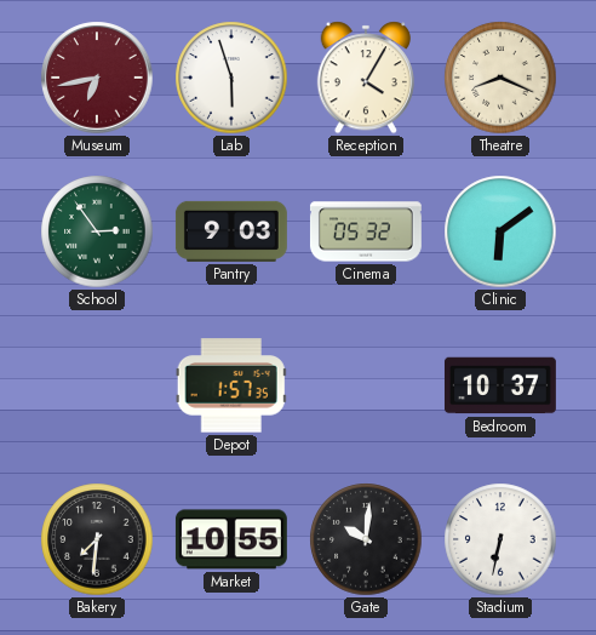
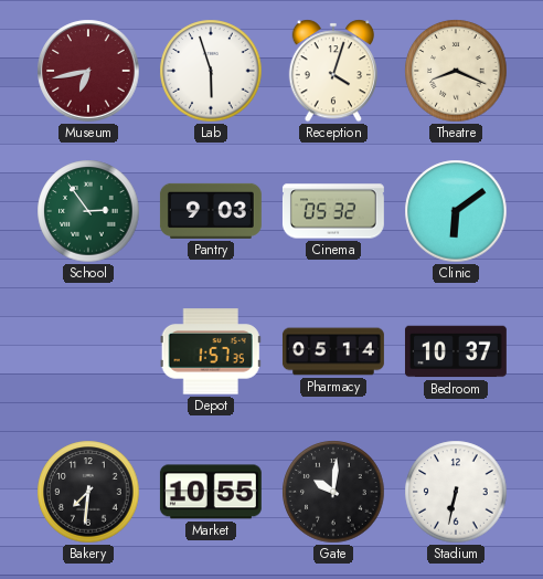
Reception: 4:05 -> 4:03
Pharmacy: none -> 05:14
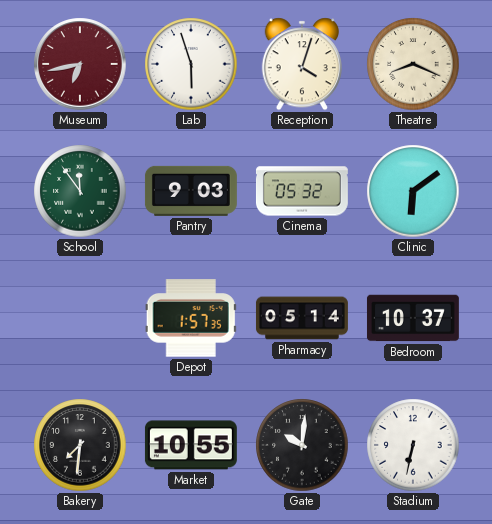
School: 2:54 -> 11:54
